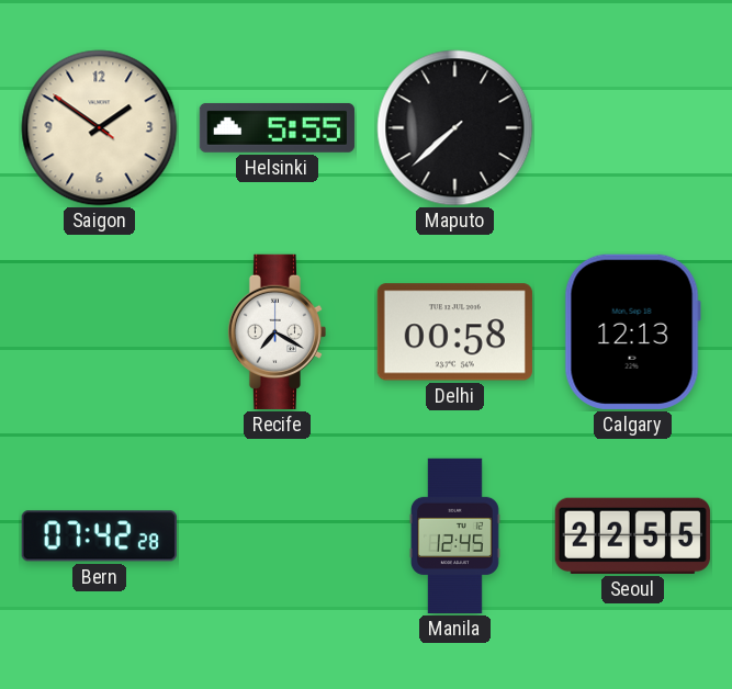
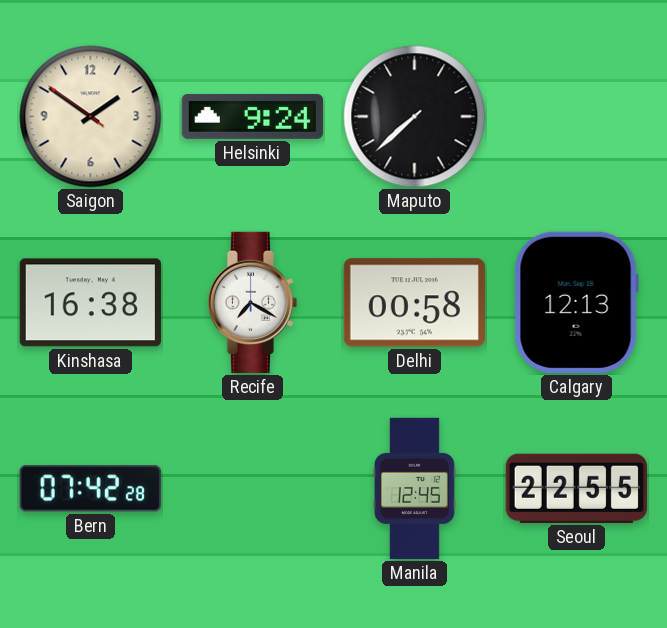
Helsinki: 5:55 -> 9:24
Kinshasa: none -> 16:38
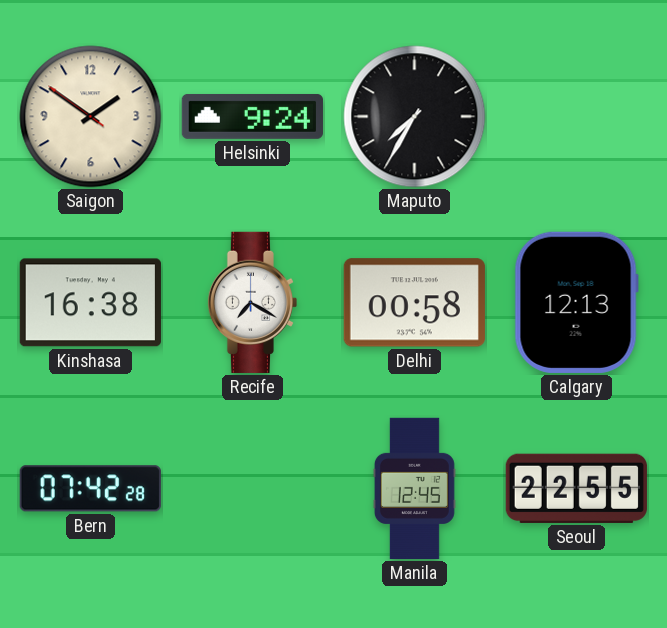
Maputo: 7:38 -> 7:35
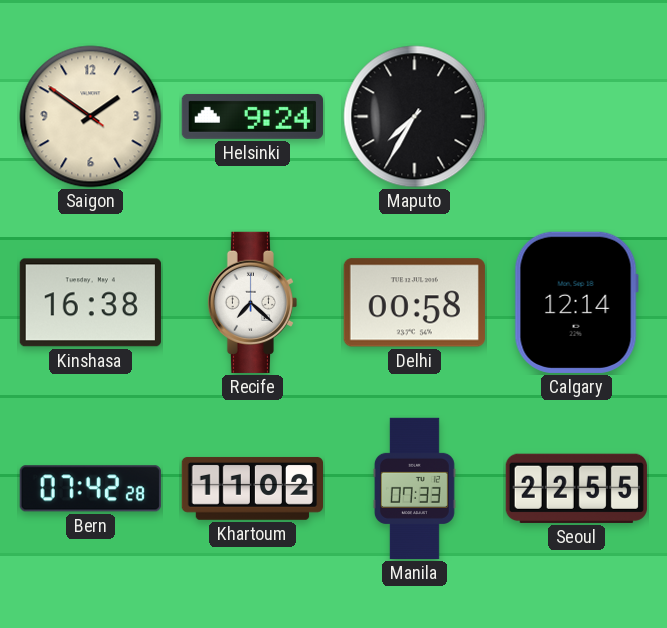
Recife: 7:20 -> 7:22
Calgary: 12:13 -> 12:14
Khartoum: none -> 11:02
Manila: 12:45 -> 07:33
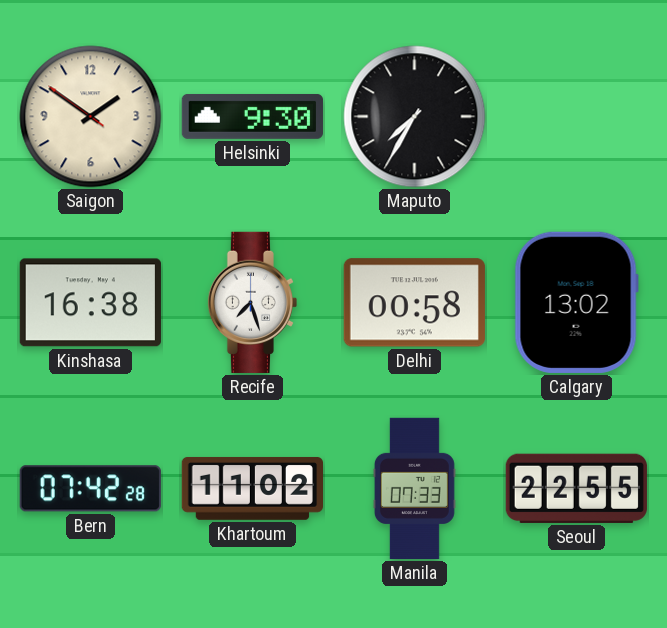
Helsinki: 9:24 -> 9:30
Recife: 7:22 -> 7:27
Calgary: 12:14 -> 13:02
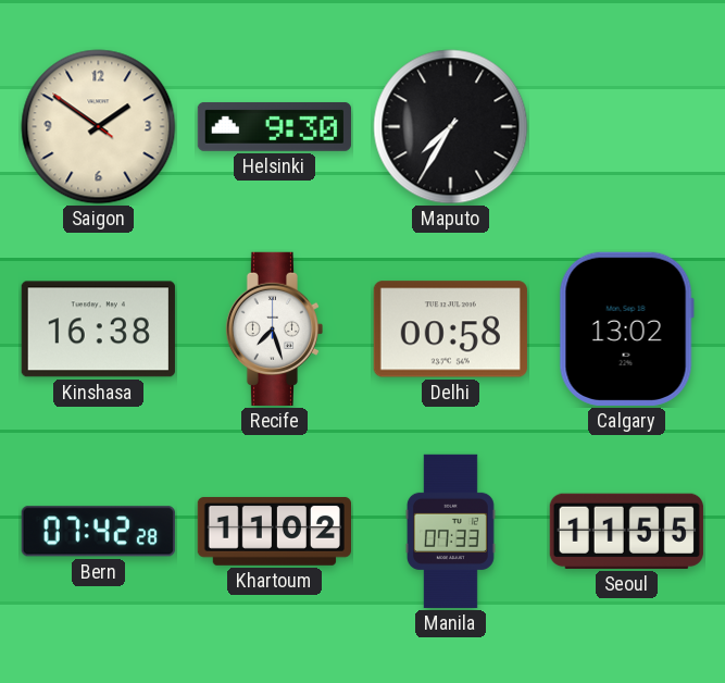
Seoul: 22:55 -> 11:55
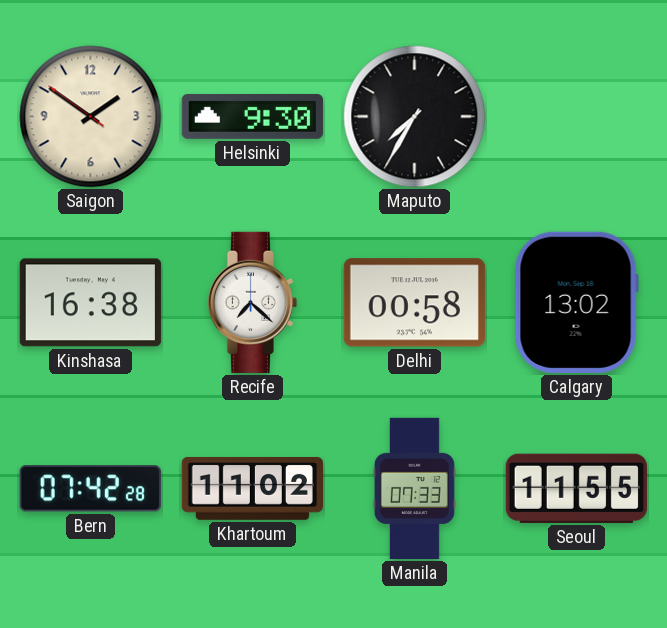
Recife: 7:27 -> 7:22
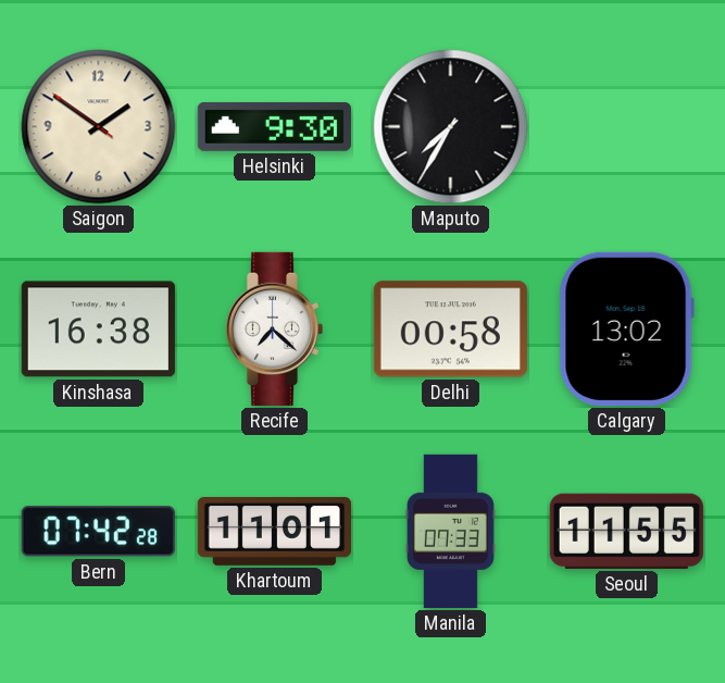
Khartoum: 11:02 -> 11:01
